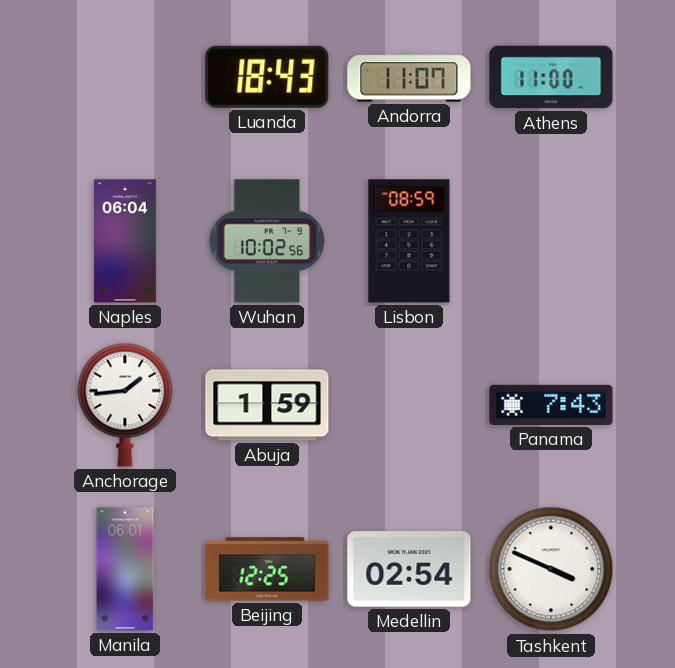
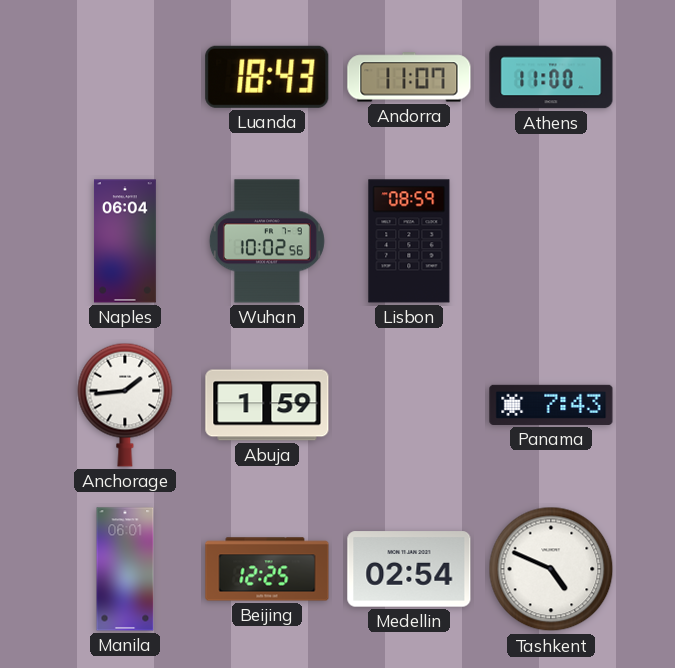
Tashkent: 3:49 -> 4:49
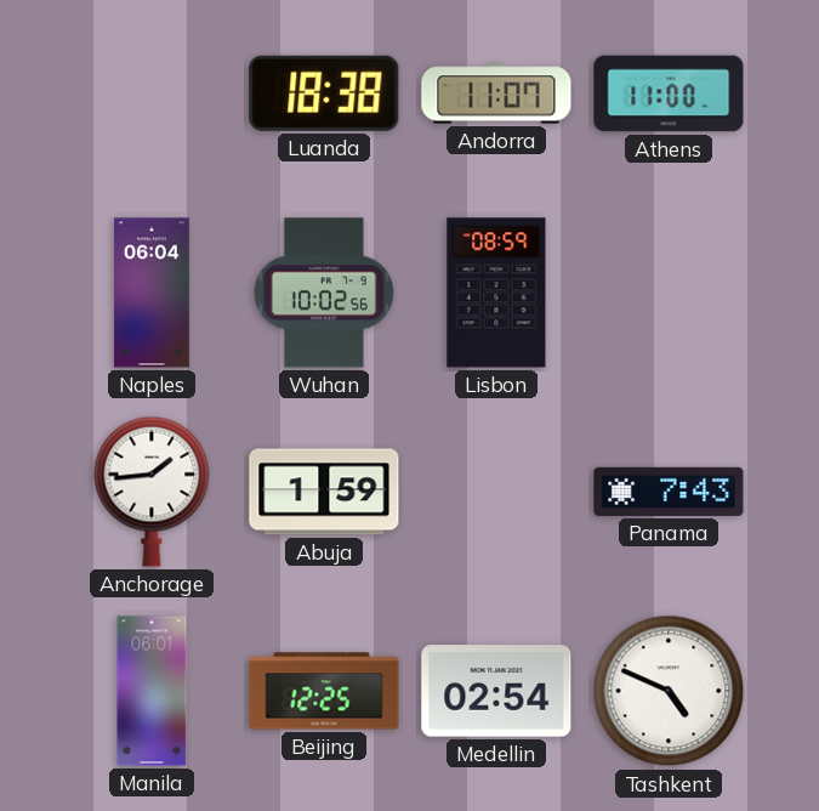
Luanda: 18:43 -> 18:38
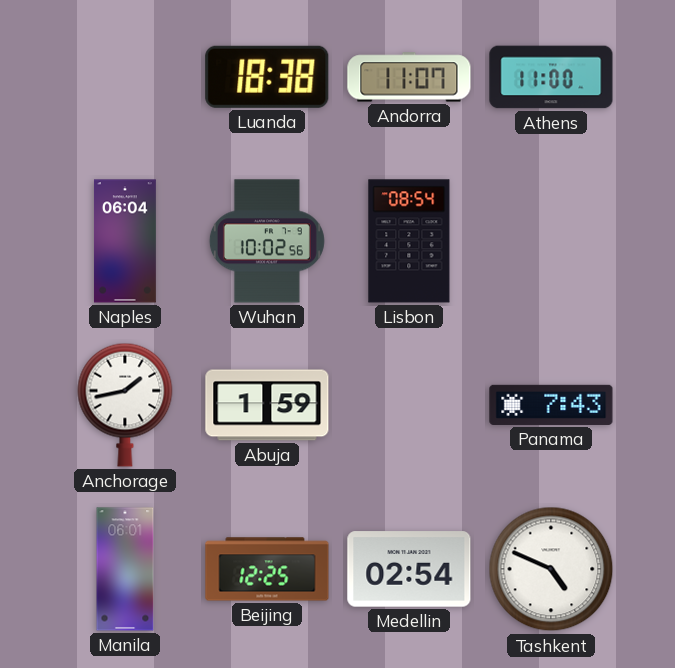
Lisbon: 08:59 -> 08:54
Anchorage: 1:44 -> 1:43
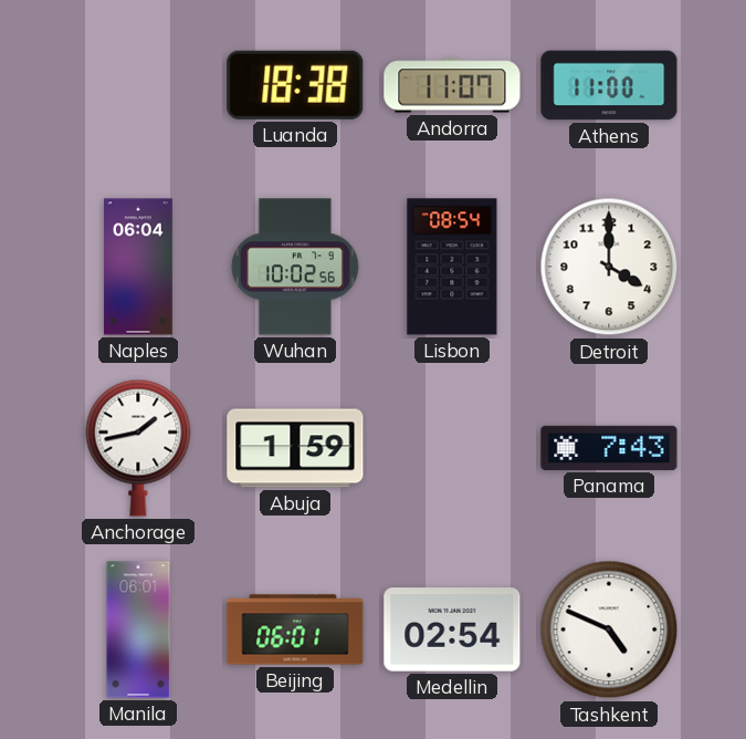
Detroit: none -> 4:00
Beijing: 12:25 -> 06:01
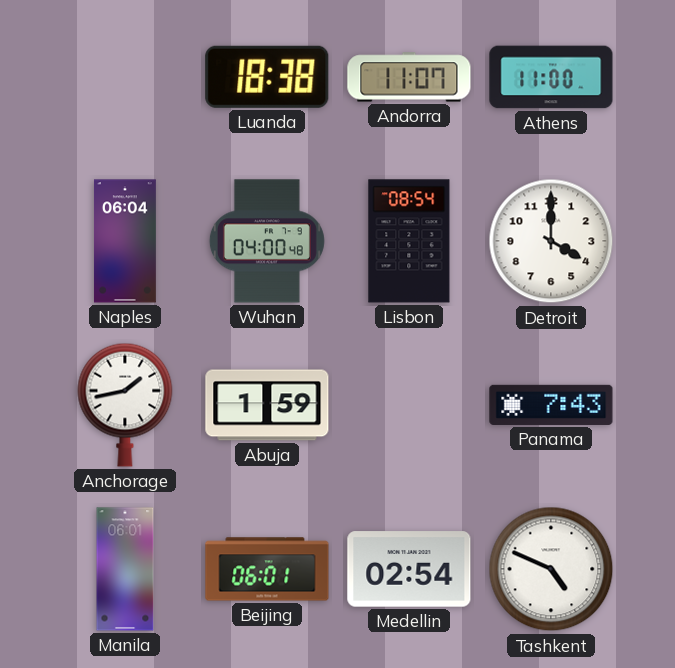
Wuhan: 10:02 -> 04:00
